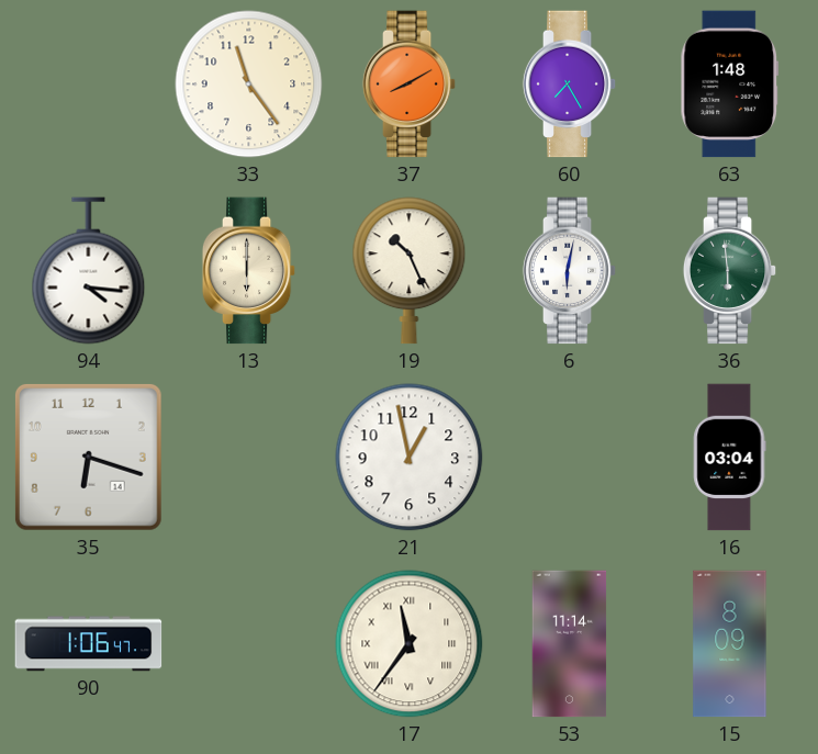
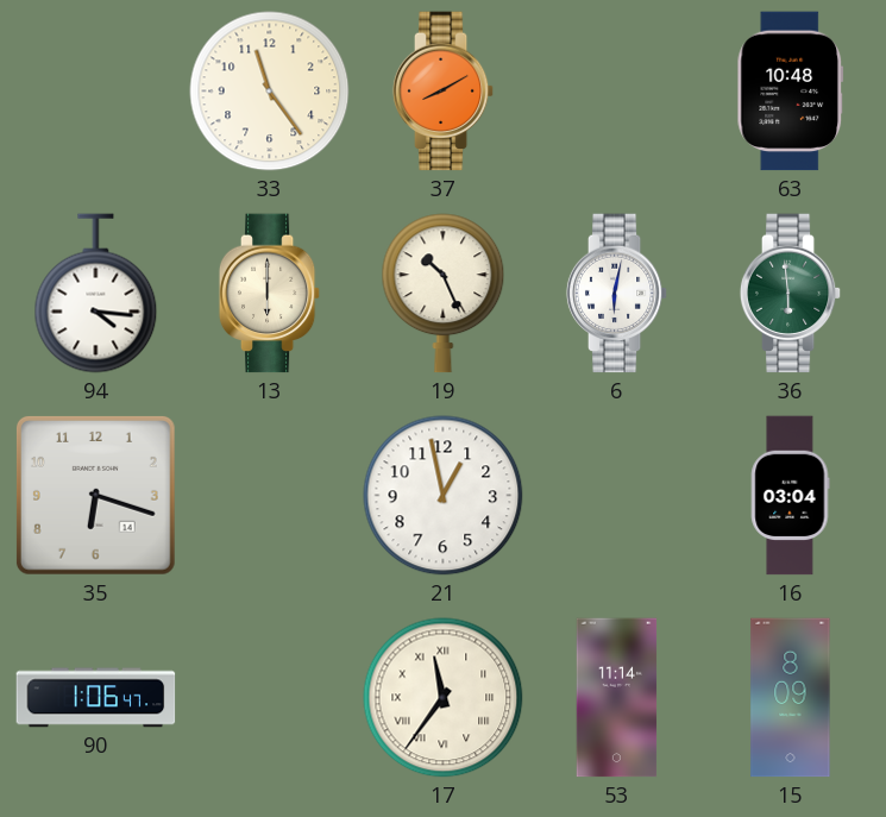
60: 7:25 -> none
63: 1:48 -> 10:48
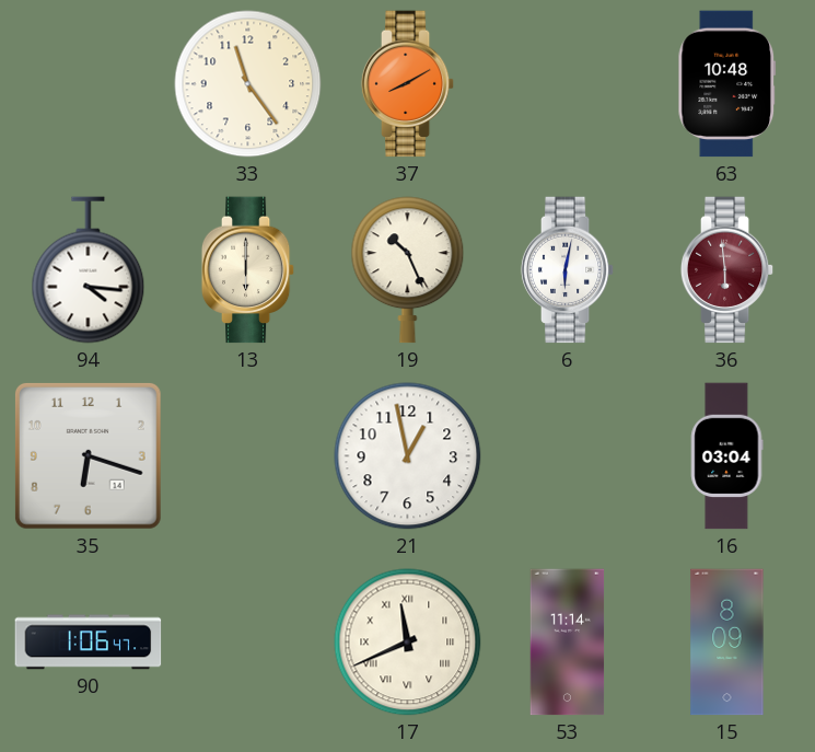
36 dial: green -> burgundy
17: 11:36 -> 11:41
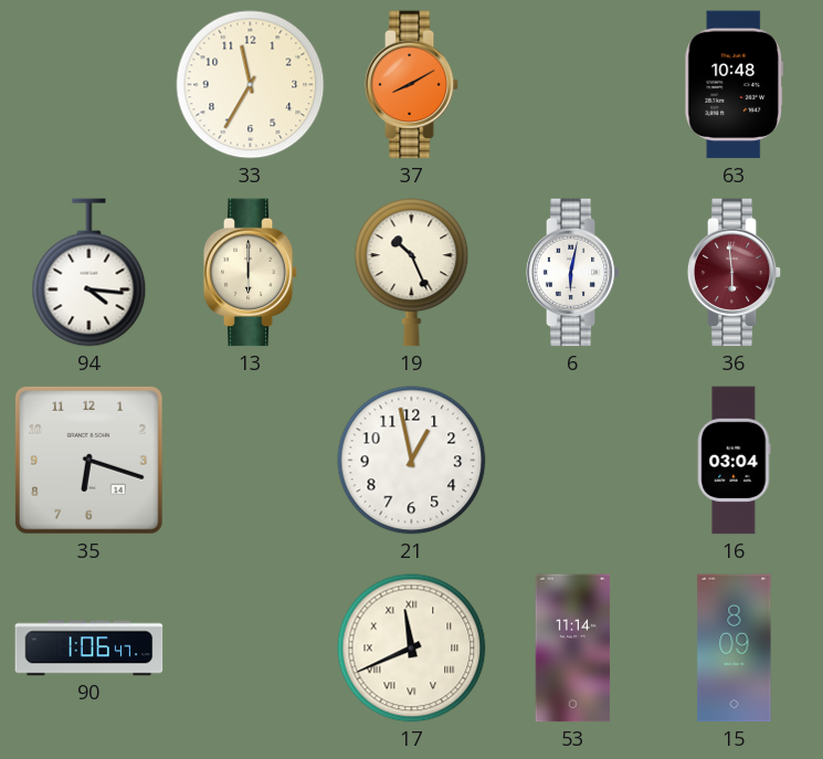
33: 11:24 -> 11:35
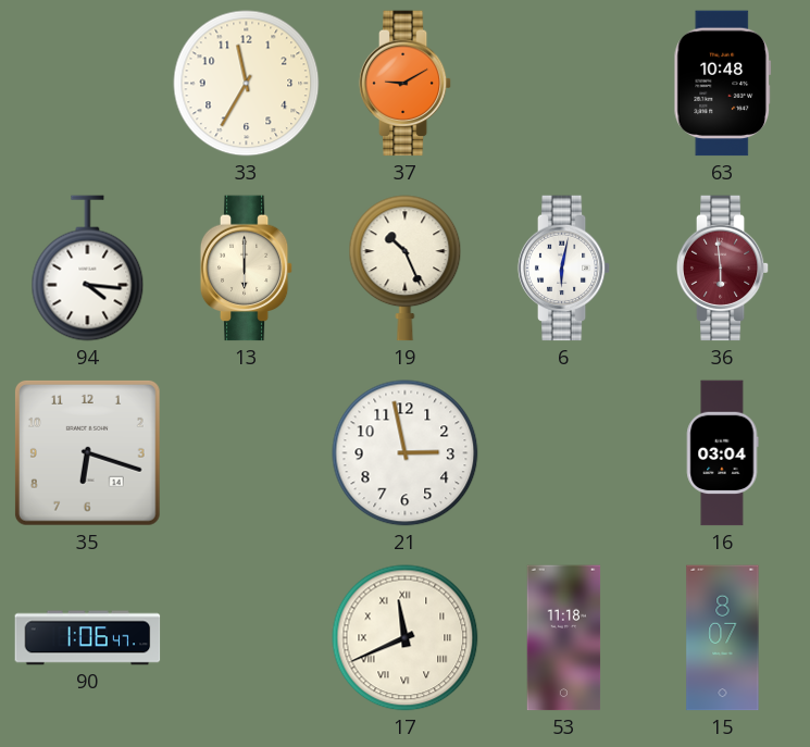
37: 8:10 -> 9:10
21: 12:58 -> 2:58
53: 11:14 -> 11:18
15: 8:09 -> 8:07
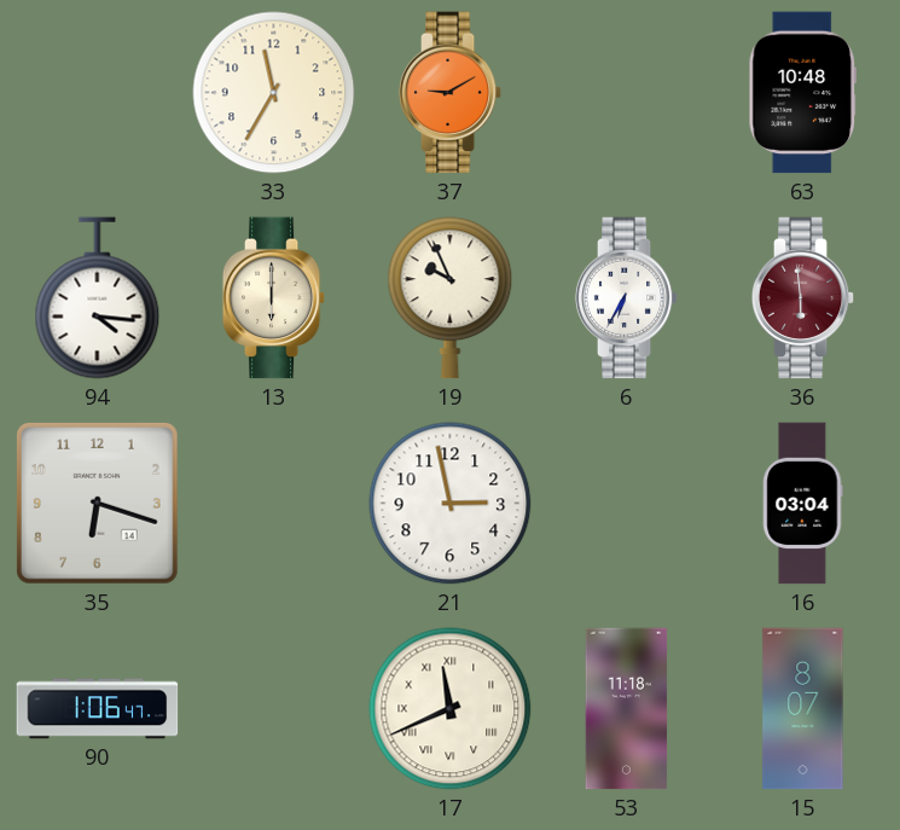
19: 10:26 -> 9:56
6: 6:02 -> 6:35
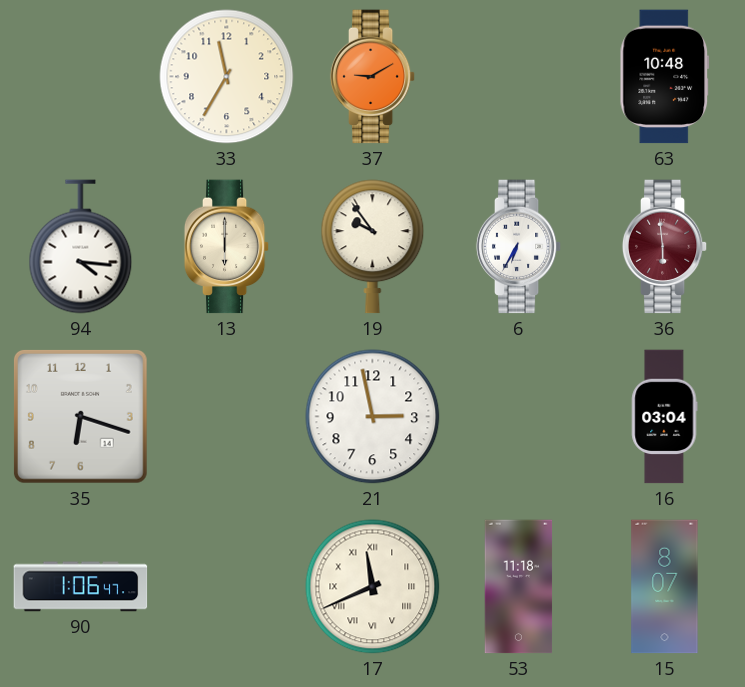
19: 9:56 -> 9:54
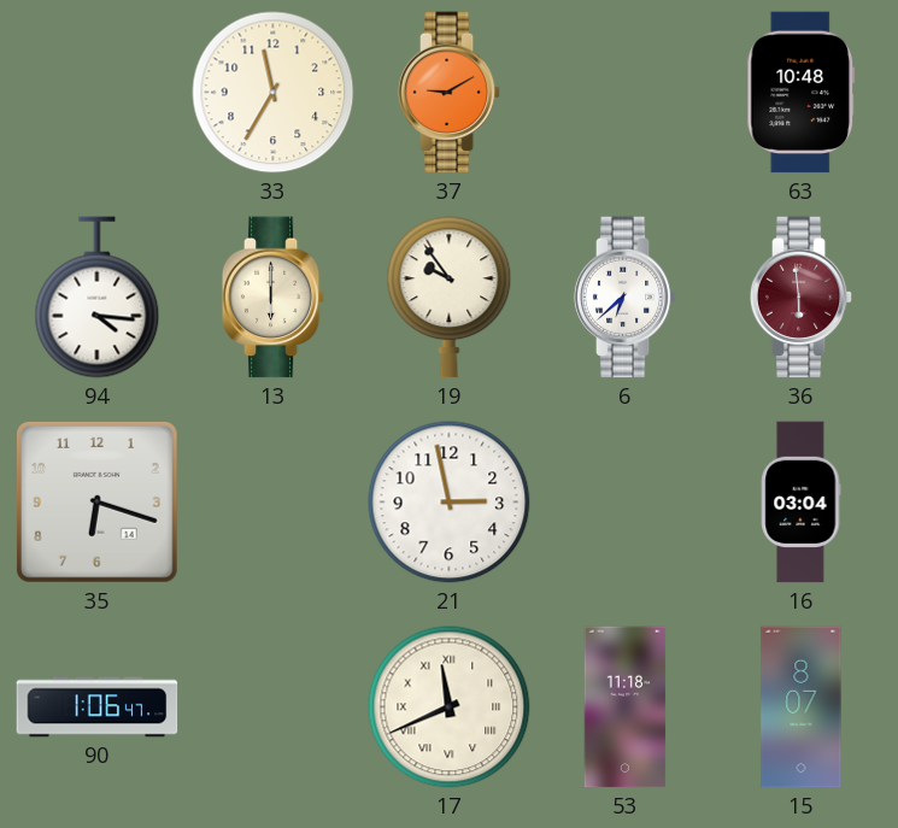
6: 6:35 -> 6:38
